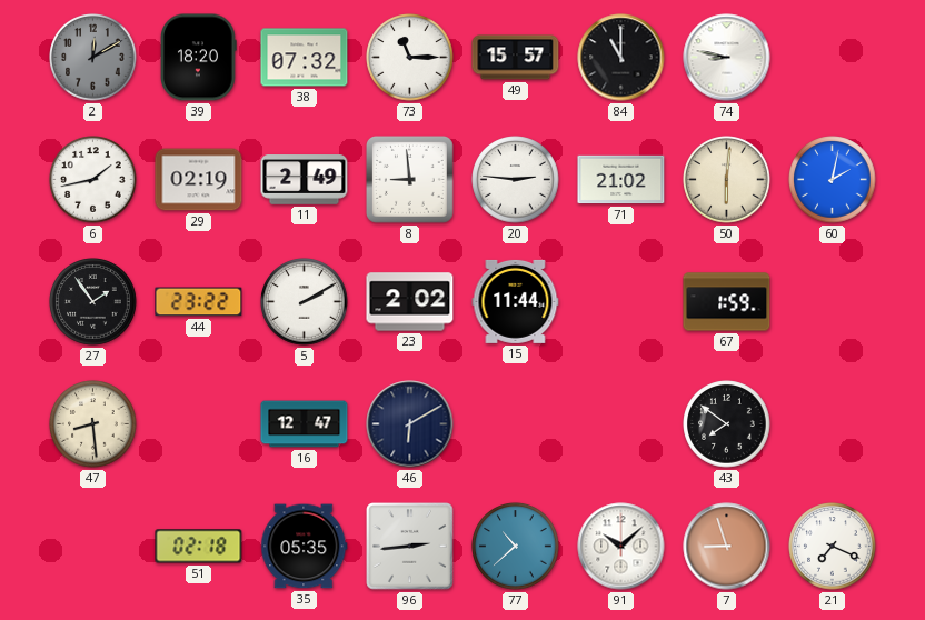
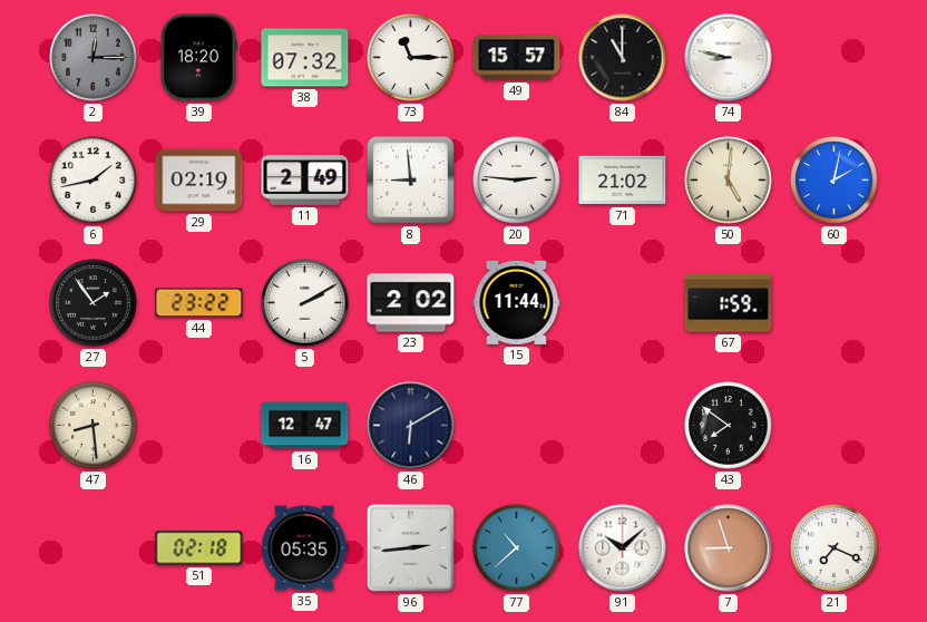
2: 12:10 -> 12:15
50: 6:01 -> 5:01
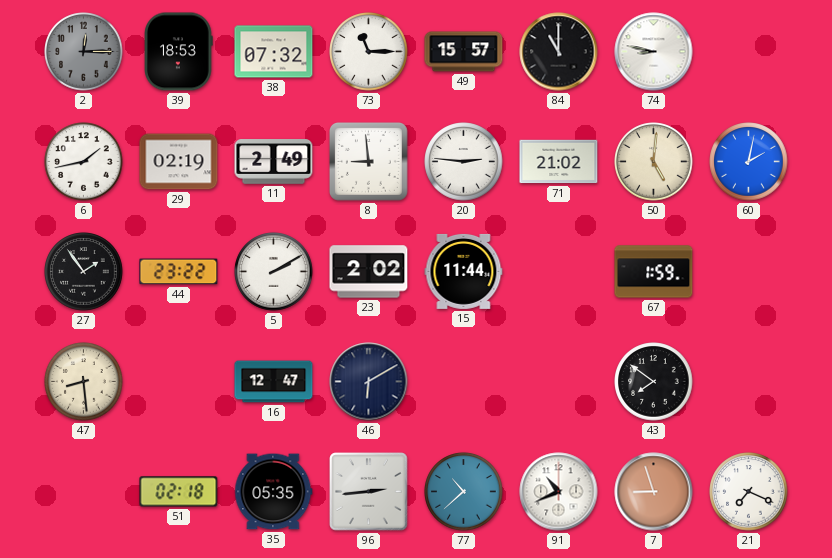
39: 18:20 -> 18:53
91: 10:08 -> 10:41
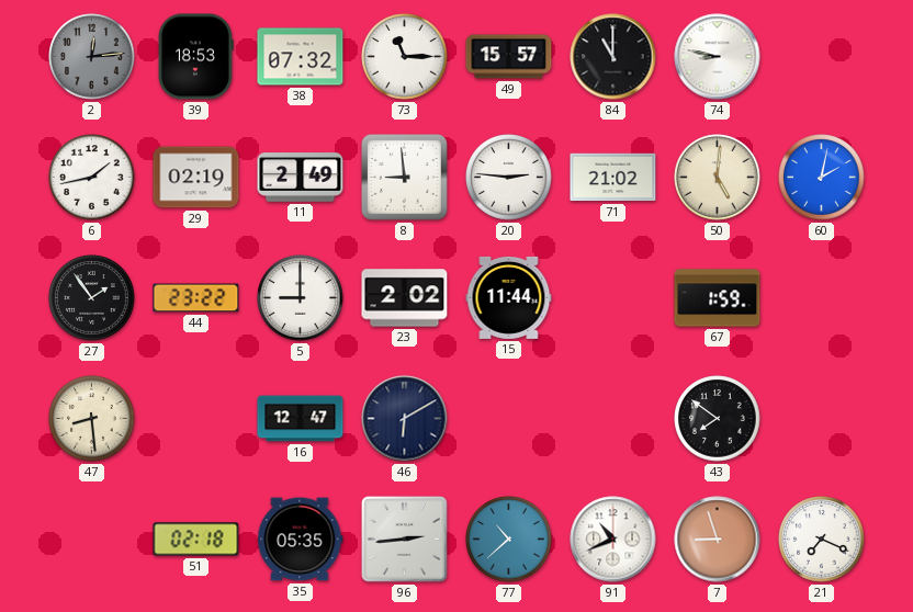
2: 12:15 -> 12:14
5: 2:10 -> 9:00
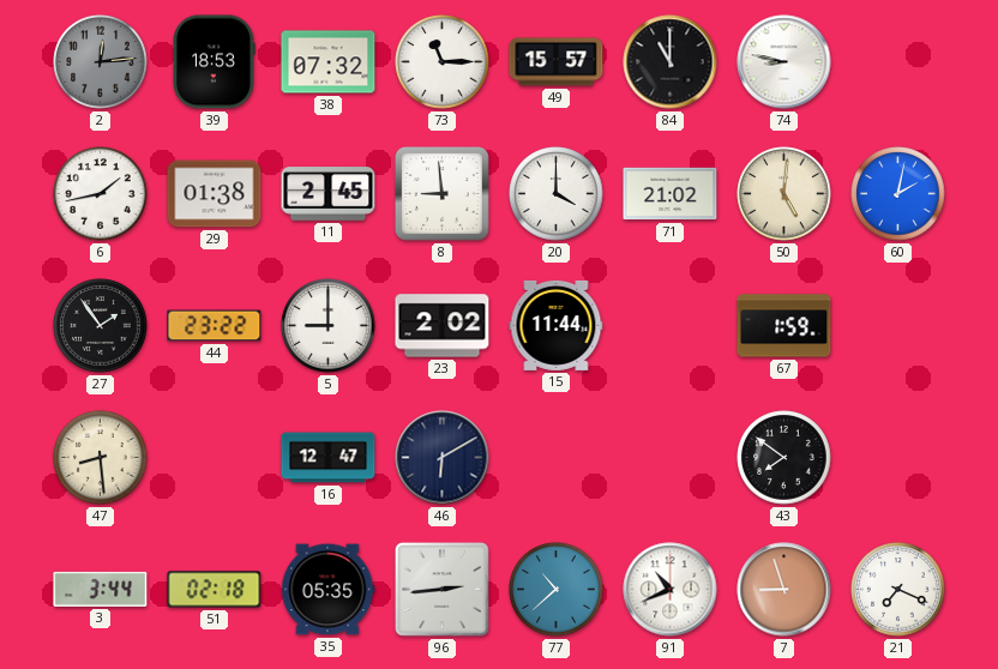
29: 02:19 -> 01:38
11: 2:49 -> 2:45
20: 2:46 -> 4:00
3: none -> 3:44
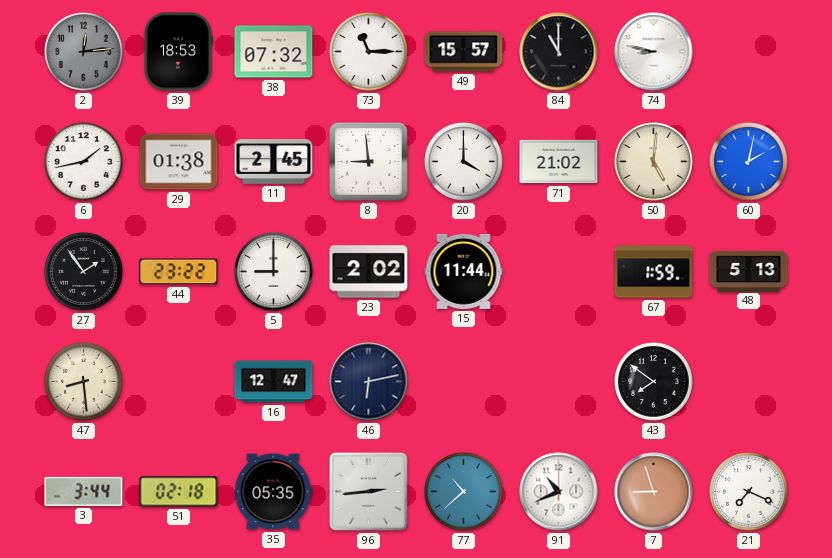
48: none -> 5:13
46: 6:10 -> 6:13
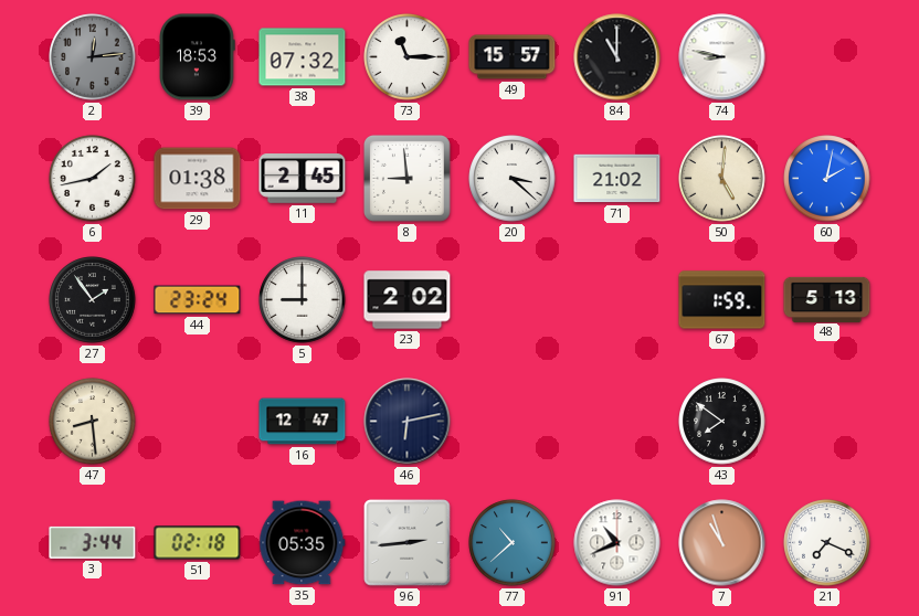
20: 4:00 -> 3:22
44: 23:22 -> 23:24
15: 11:44 -> none
7: 8:57 -> 10:57
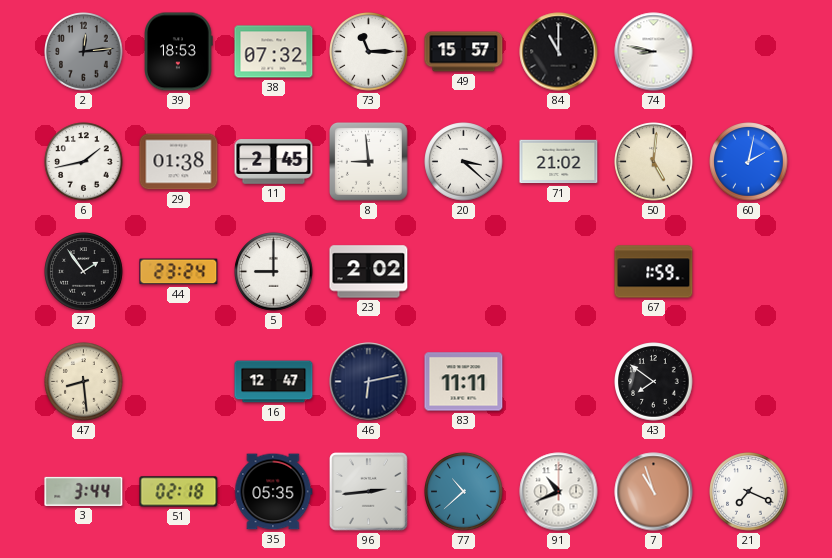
48: 5:13 -> none
83: none -> 11:11
